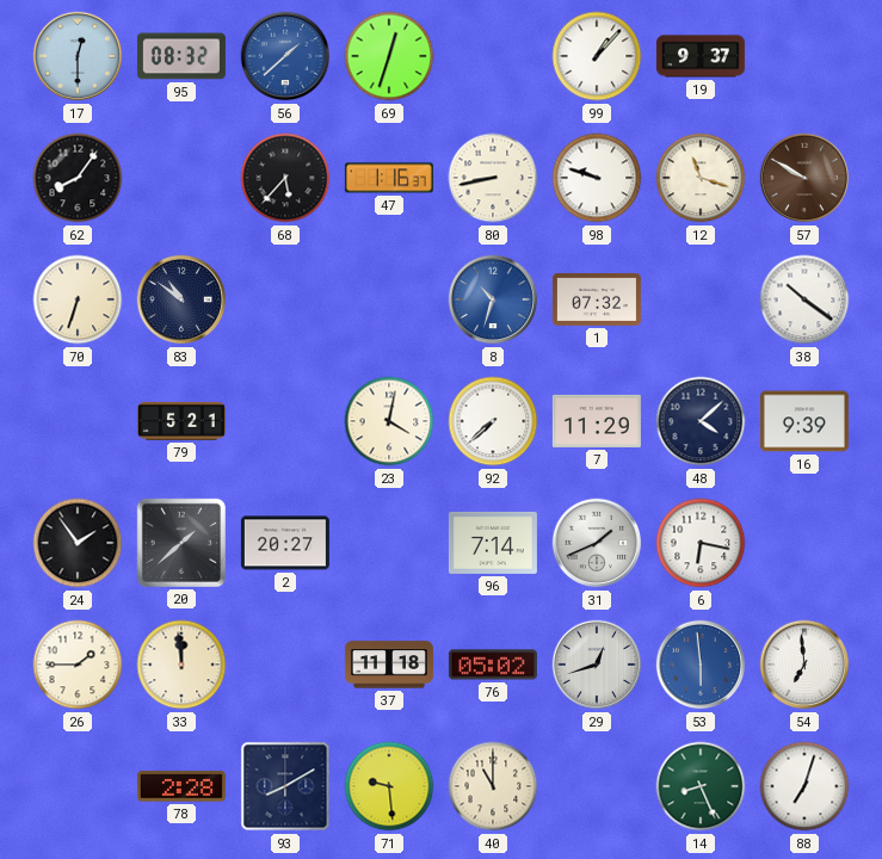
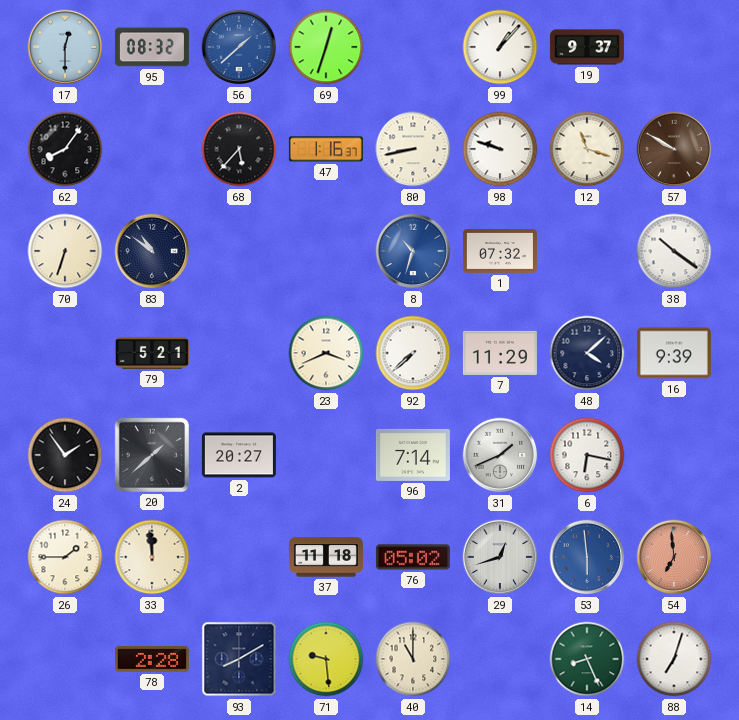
23: 4:02 -> 3:41
54 dial: white -> salmon
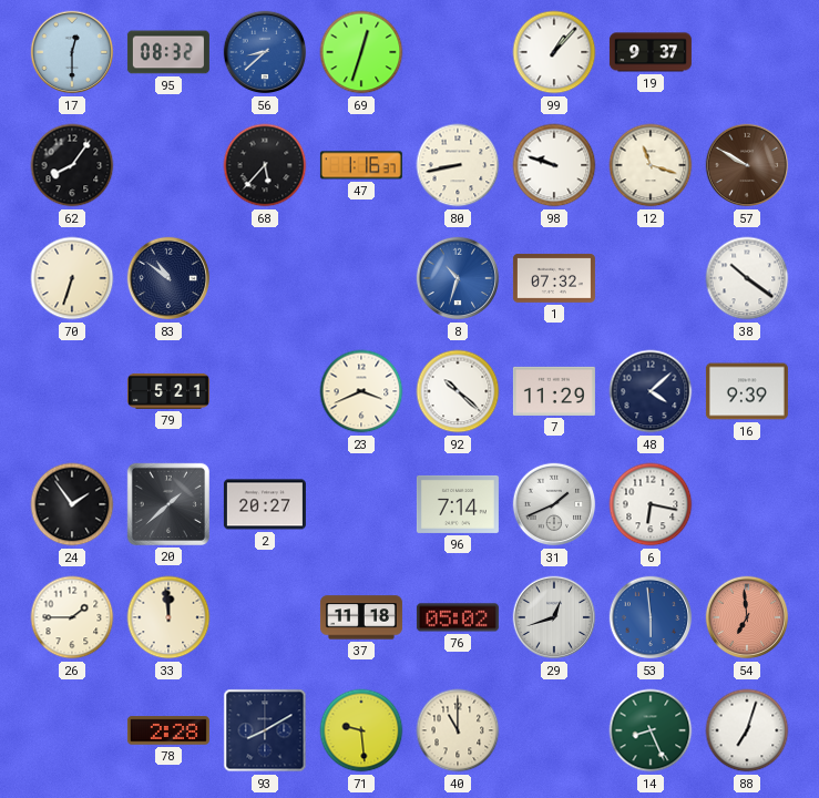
56: 1:38 -> 8:38
92: 7:38 -> 10:22
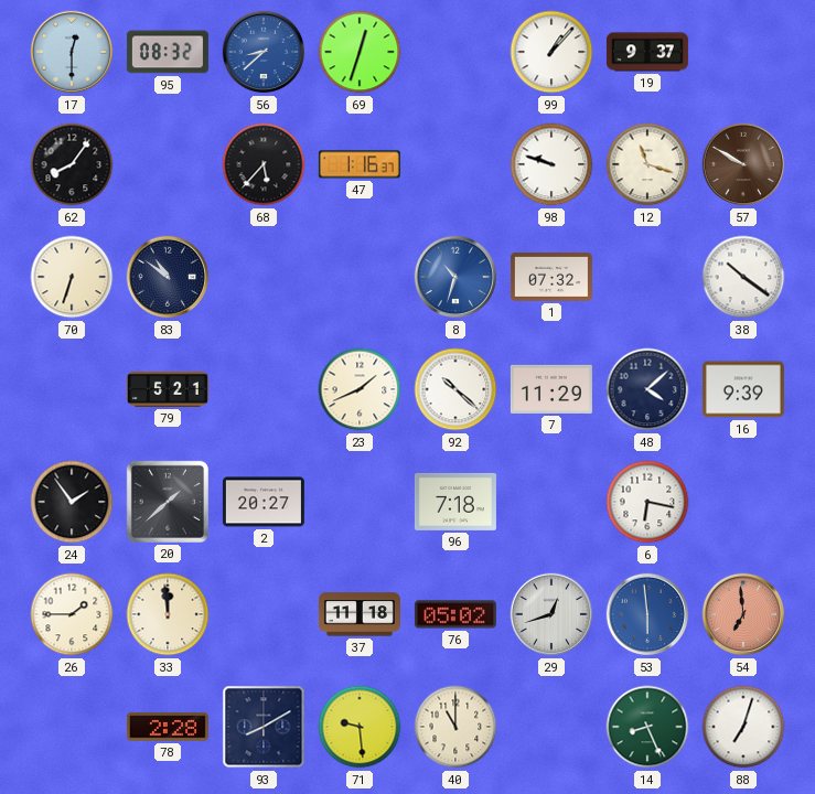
80: 8:43 -> none
23: 3:41 -> 1:41
96: 7:14 -> 7:18
31: 1:41 -> none
